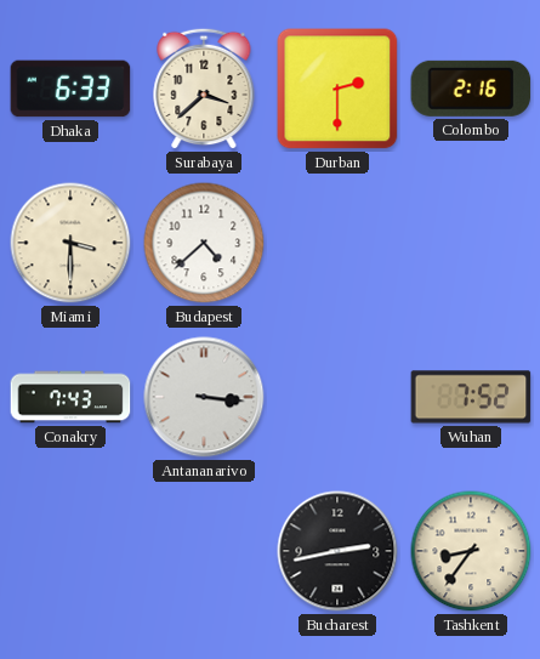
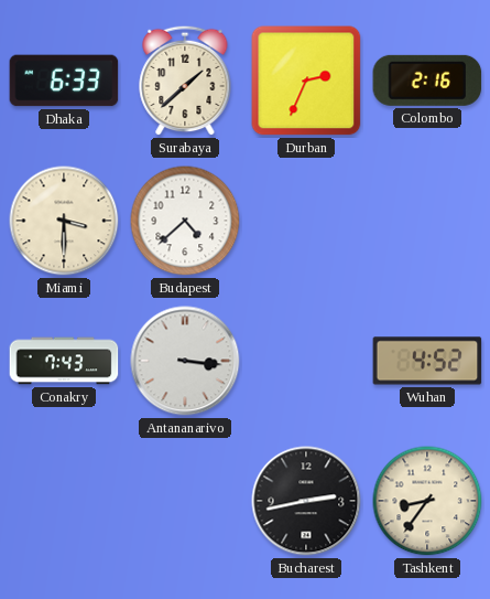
Surabaya: 3:38 -> 1:38
Durban: 2:30 -> 2:34
Wuhan: 7:52 -> 4:52
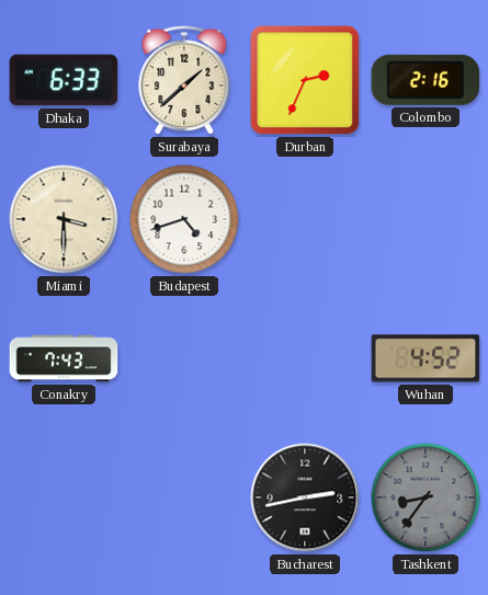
Budapest: 4:38 -> 4:42
Antananarivo: 3:16 -> none
Tashkent dial: cream -> grey
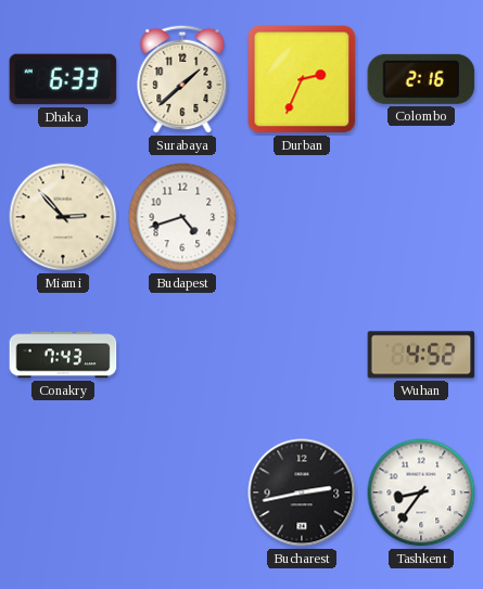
Miami: 3:30 -> 2:53
Tashkent dial: grey -> white
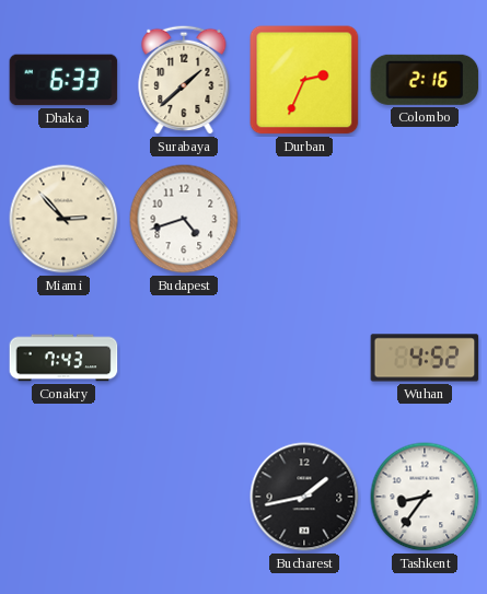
Bucharest: 2:43 -> 1:43
